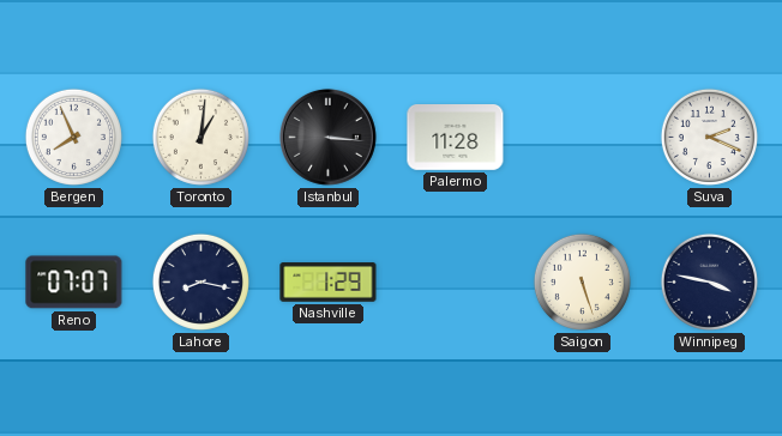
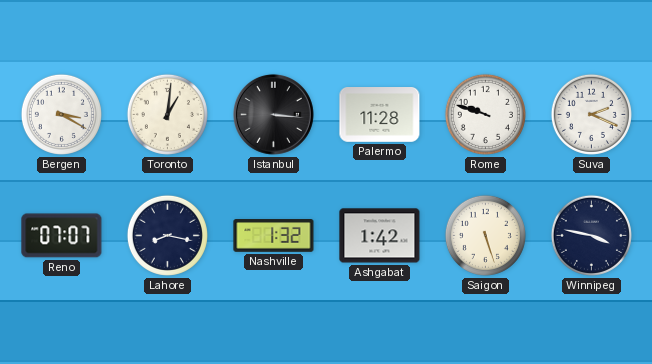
Bergen: 7:56 -> 3:20
Rome: none -> 9:48
Nashville: 1:29 -> 1:32
Ashgabat: none -> 1:42
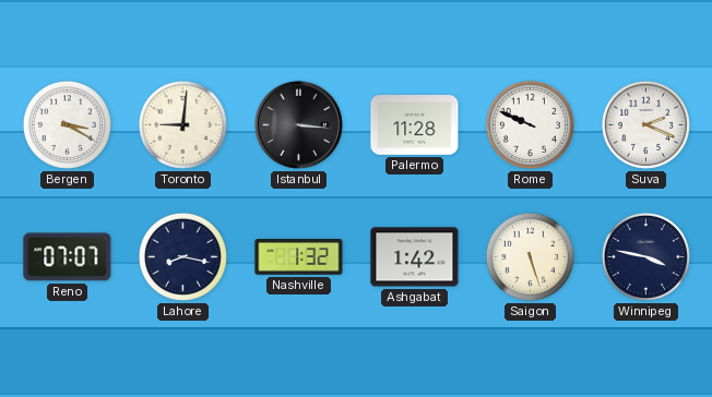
Toronto: 1:01 -> 9:01
Rome: 9:48 -> 9:49
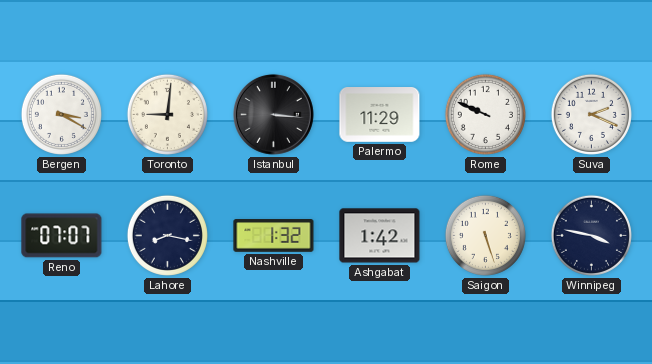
Palermo: 11:28 -> 11:29
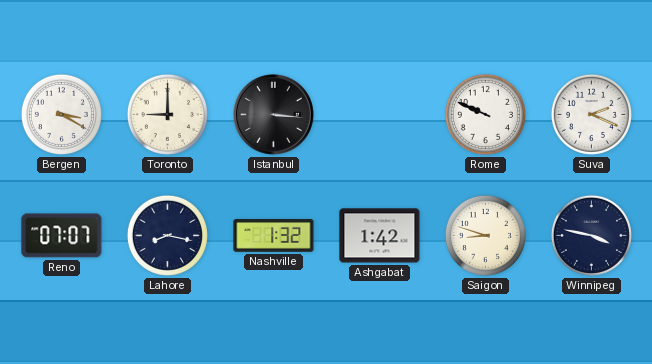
Toronto: 9:01 -> 9:00
Palermo: 11:29 -> none
Saigon: 5:27 -> 8:48
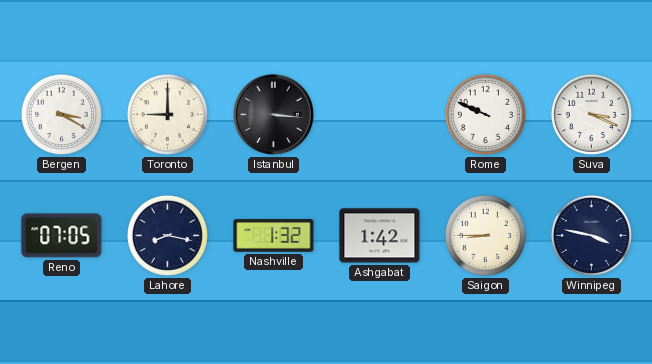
Suva: 2:19 -> 3:19
Reno: 07:07 -> 07:05
Saigon: 8:48 -> 8:45
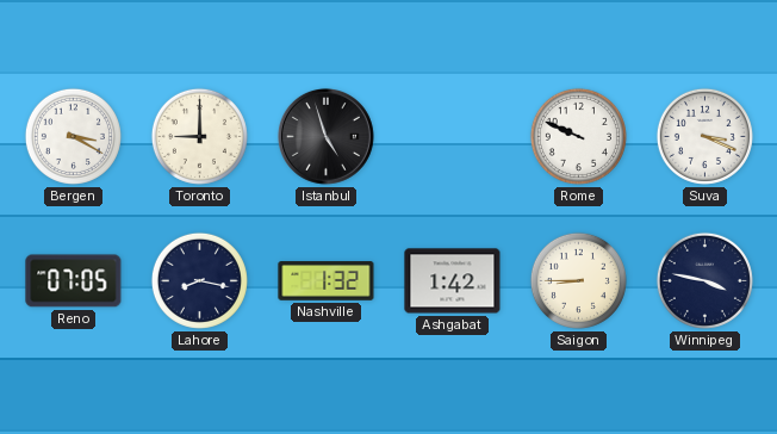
Istanbul: 3:16 -> 4:57
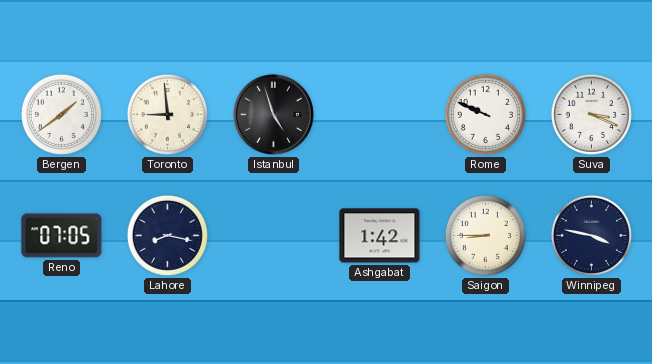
Bergen: 3:20 -> 1:39
Toronto: 9:00 -> 8:59
Nashville: 1:32 -> none
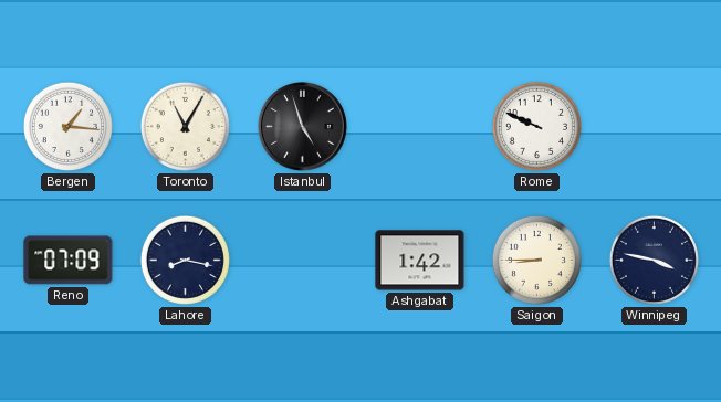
Bergen: 1:39 -> 1:16
Toronto: 8:59 -> 11:05
Suva: 3:19 -> none
Reno: 07:05 -> 07:09
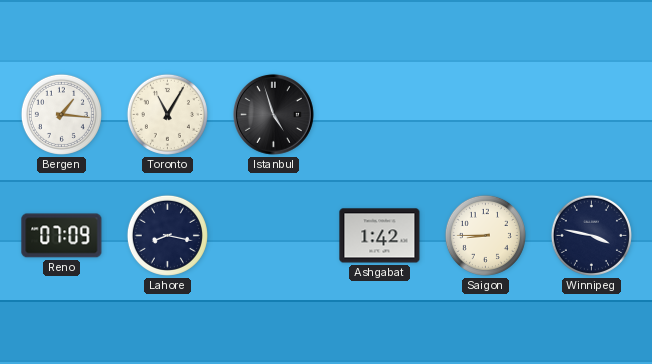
Rome: 9:49 -> none
